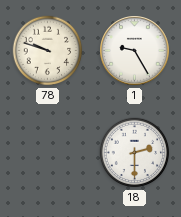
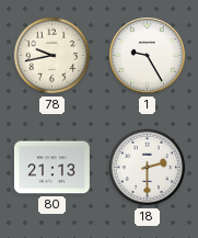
78: 9:48 -> 9:43
80: none -> 21:13
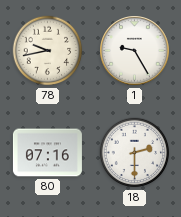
80: 21:13 -> 07:16
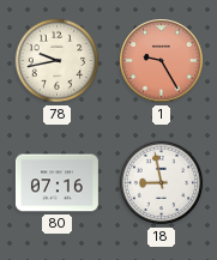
1 dial: white -> salmon
18: 2:30 -> 8:58
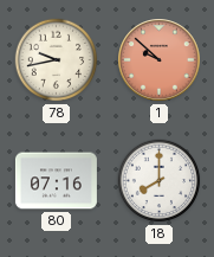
1: 9:25 -> 9:52
18: 8:58 -> 8:00
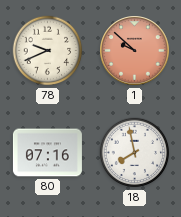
78: 9:43 -> 9:41
18: 8:00 -> 7:58
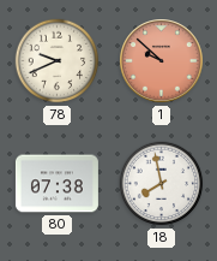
80: 07:16 -> 07:38
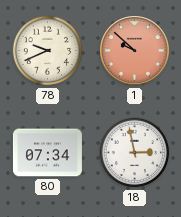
80: 07:38 -> 07:34
18: 7:58 -> 2:58
